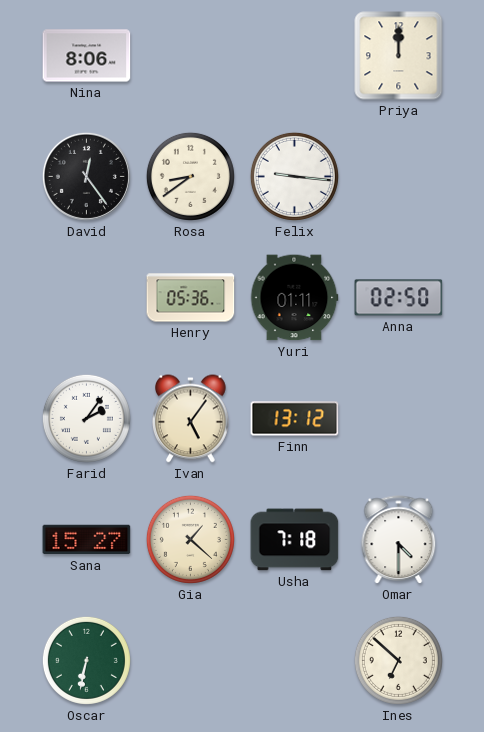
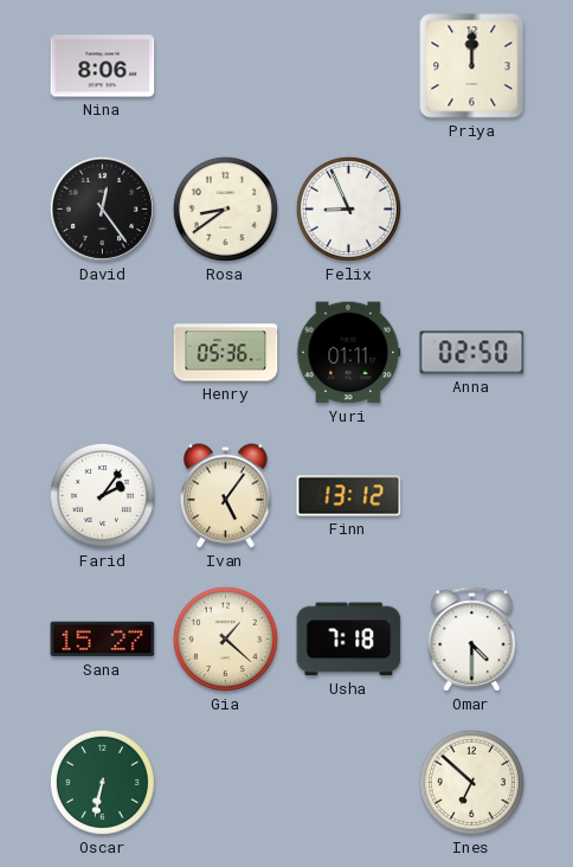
Felix: 9:16 -> 8:56
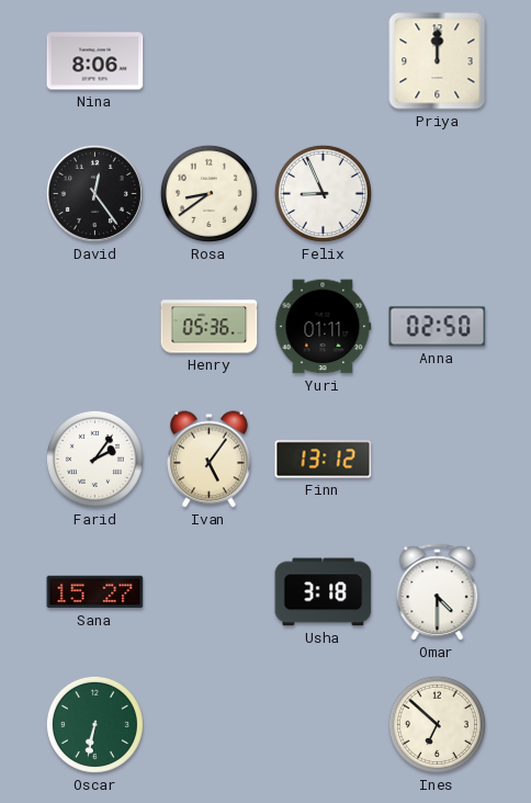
Gia: 1:22 -> none
Usha: 7:18 -> 3:18
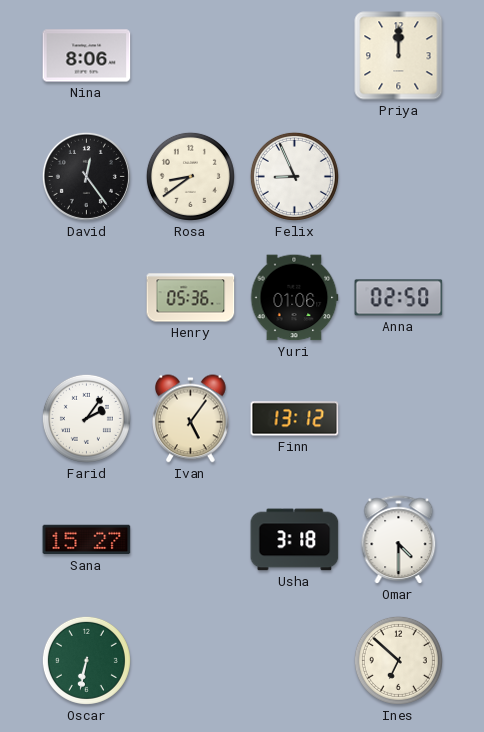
Yuri: 01:11 -> 01:06
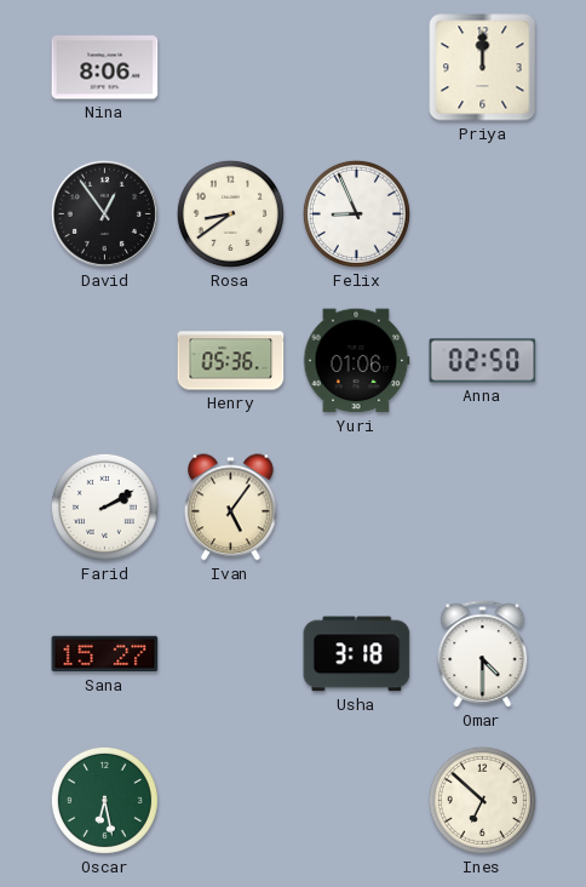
David: 12:24 -> 12:54
Farid: 2:06 -> 2:10
Finn: 13:12 -> none
Oscar: 6:32 -> 6:28
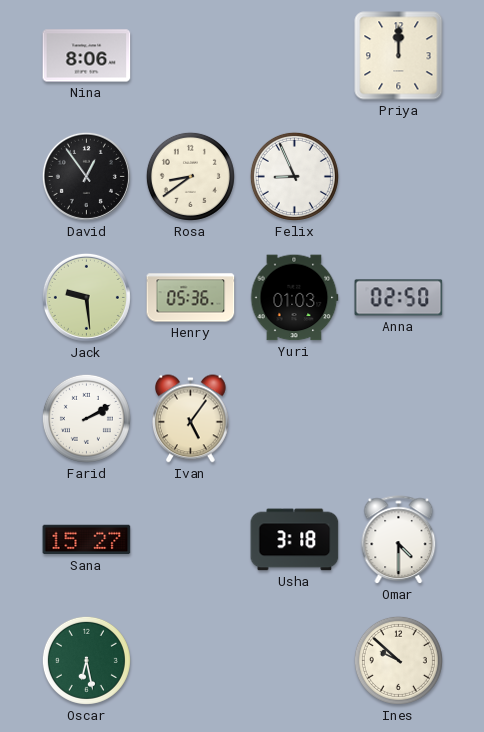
Jack: none -> 9:29
Yuri: 01:06 -> 01:03
Ines: 6:52 -> 9:52
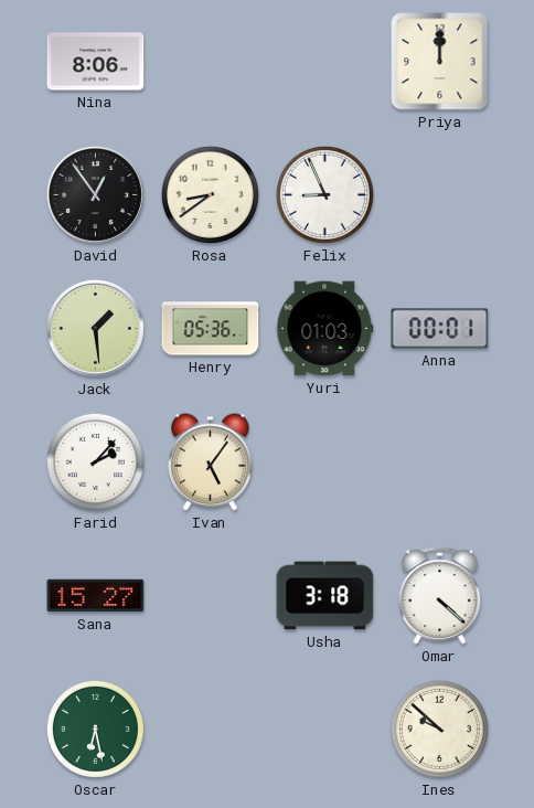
Jack: 9:29 -> 1:29
Anna: 02:50 -> 00:01
Farid: 2:10 -> 2:07
Omar: 4:30 -> 4:22
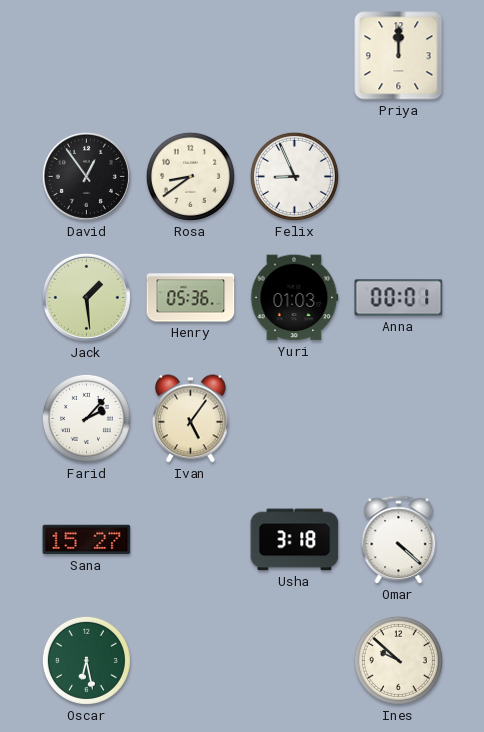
Nina: 8:06 -> none
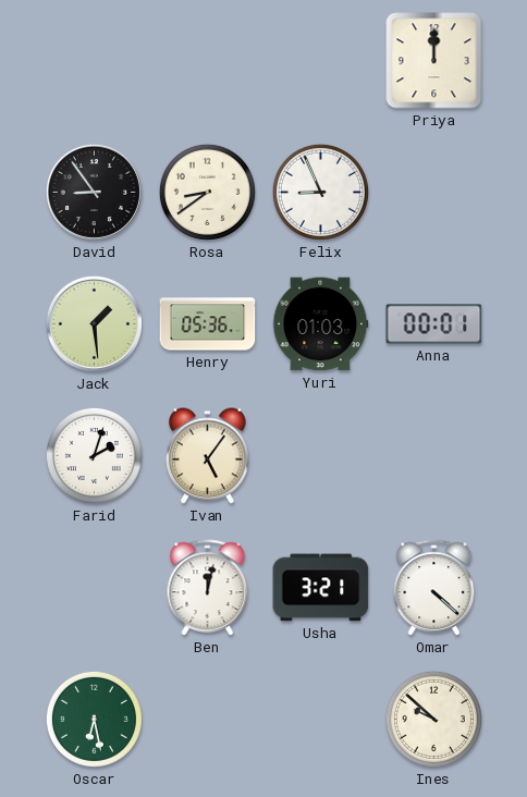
David: 12:54 -> 8:54
Farid: 2:07 -> 2:03
Sana: 15:27 -> none
Ben: none -> 12:02
Usha: 3:18 -> 3:21
